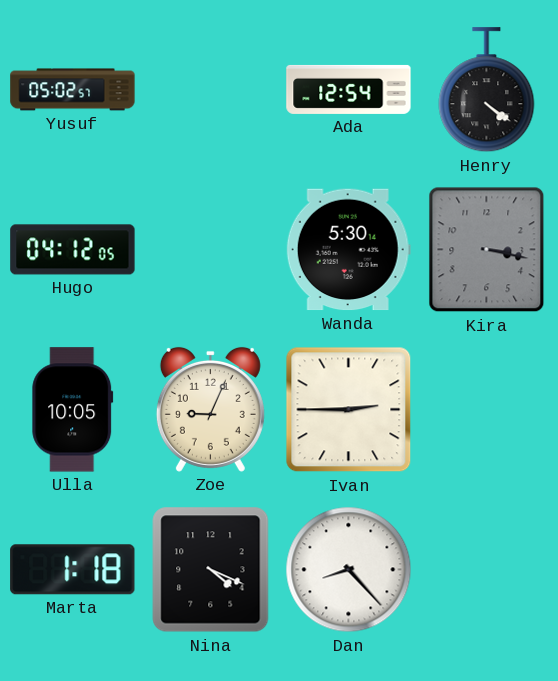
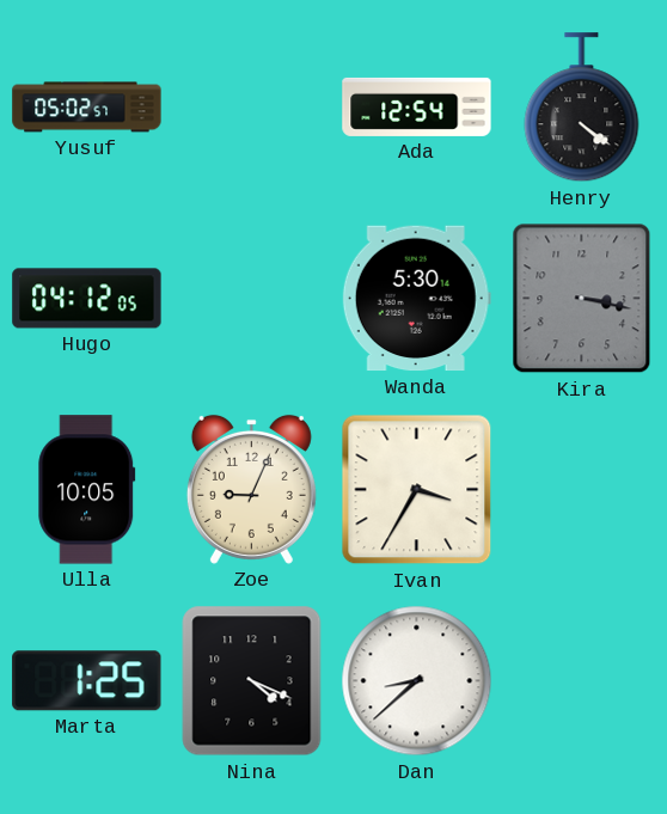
Ivan: 2:45 -> 3:35
Marta: 1:18 -> 1:25
Dan: 8:23 -> 8:38
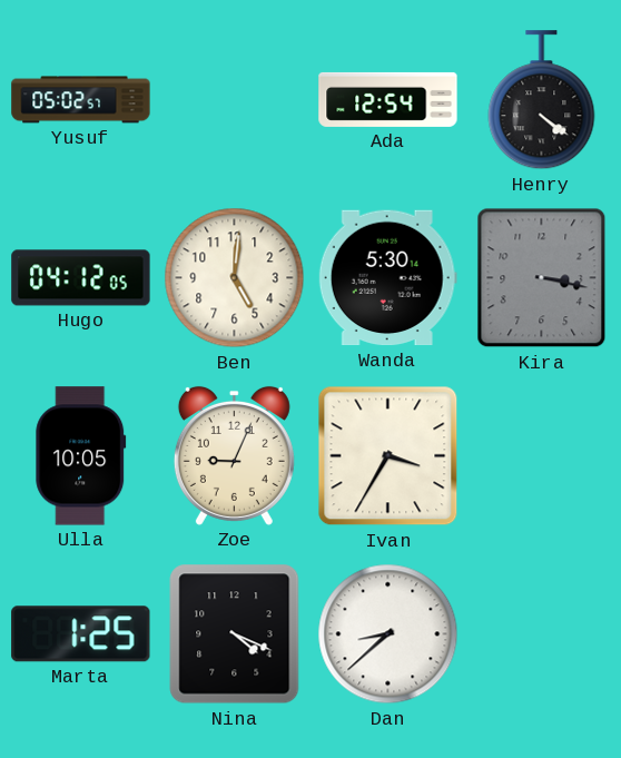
Ben: none -> 5:01
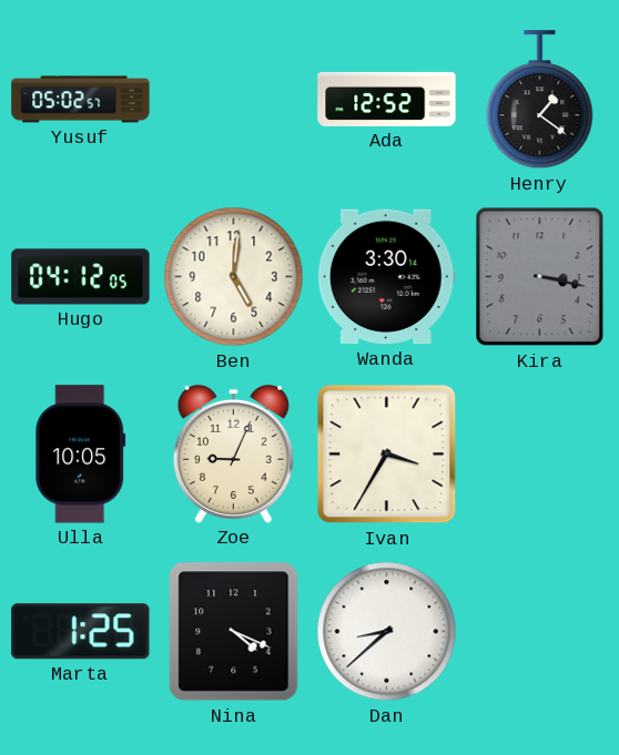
Ada: 12:54 -> 12:52
Henry: 4:21 -> 1:21
Wanda: 5:30 -> 3:30
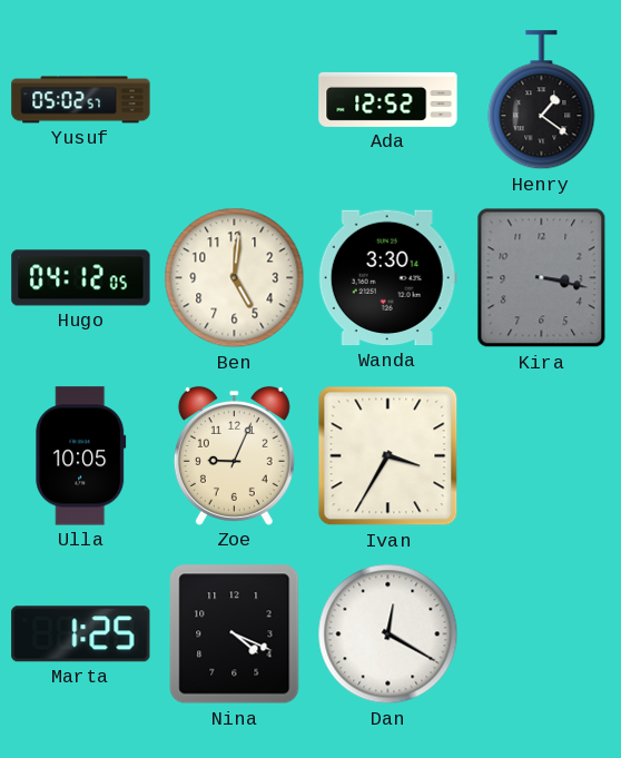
Dan: 8:38 -> 12:20
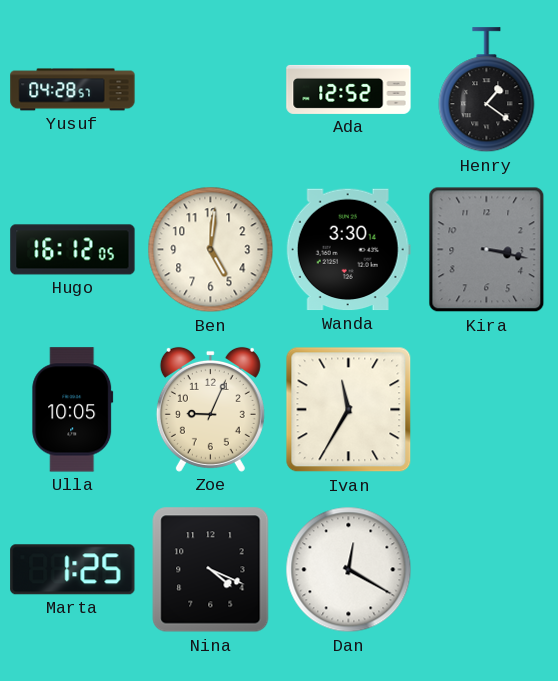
Yusuf: 05:02 -> 04:28
Hugo: 04:12 -> 16:12
Ivan: 3:35 -> 11:35
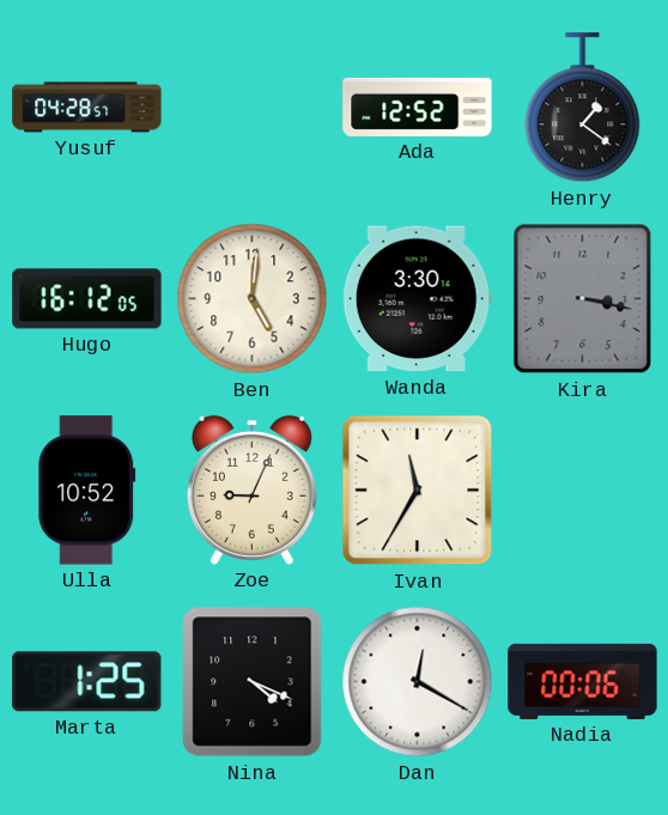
Ulla: 10:05 -> 10:52
Nadia: none -> 00:06
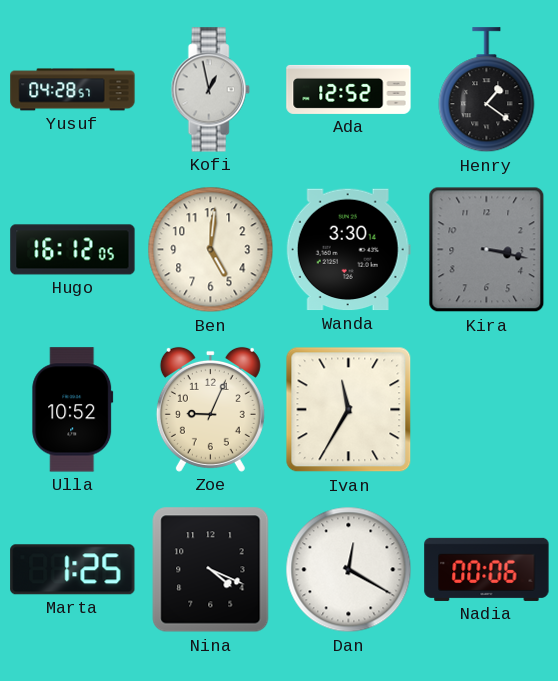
Kofi: none -> 12:58
